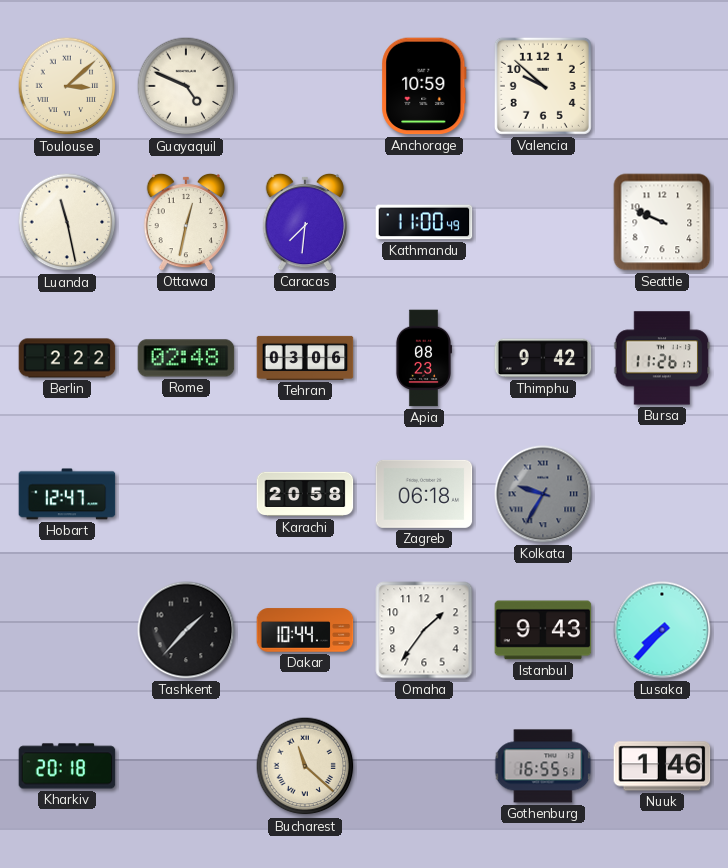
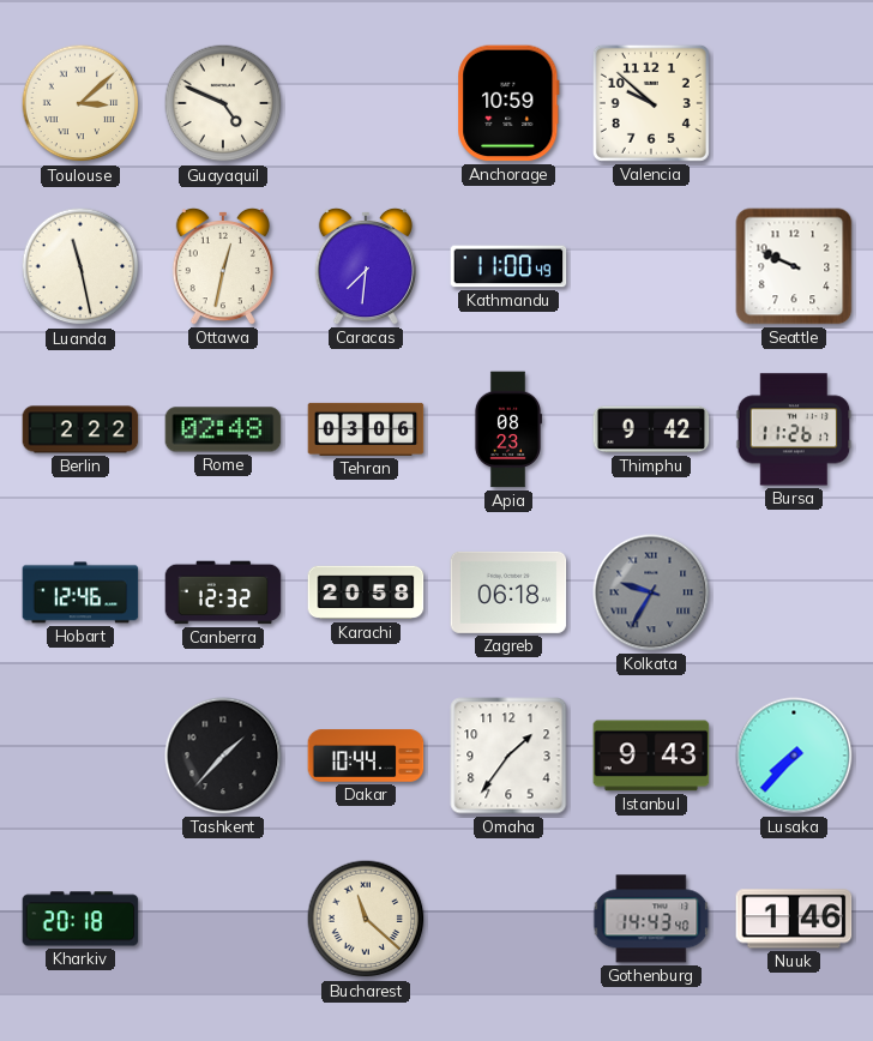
Hobart: 12:47 -> 12:46
Canberra: none -> 12:32
Gothenburg: 16:55 -> 14:43
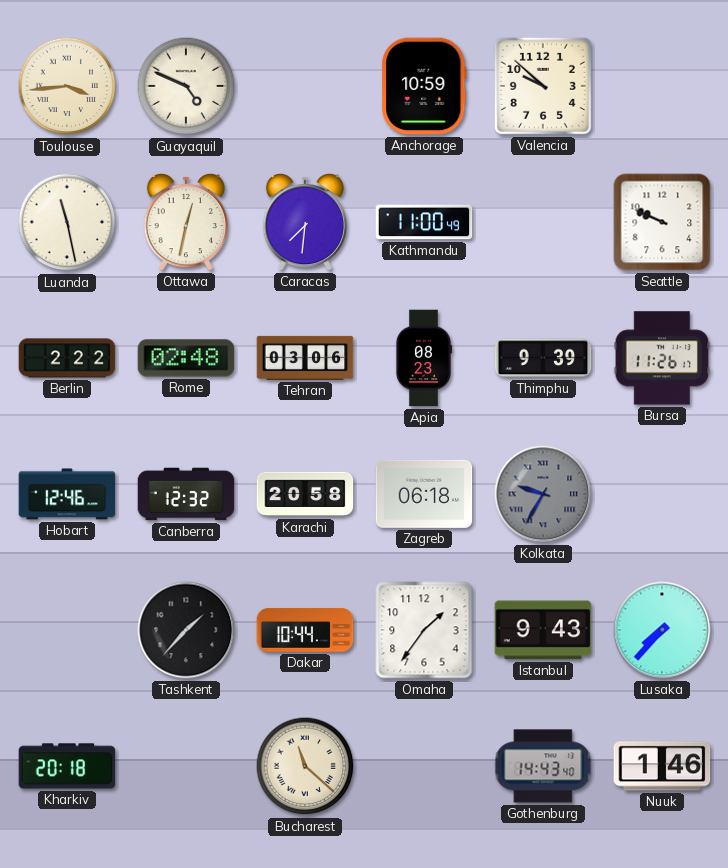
Toulouse: 3:08 -> 3:44
Thimphu: 9:42 -> 9:39
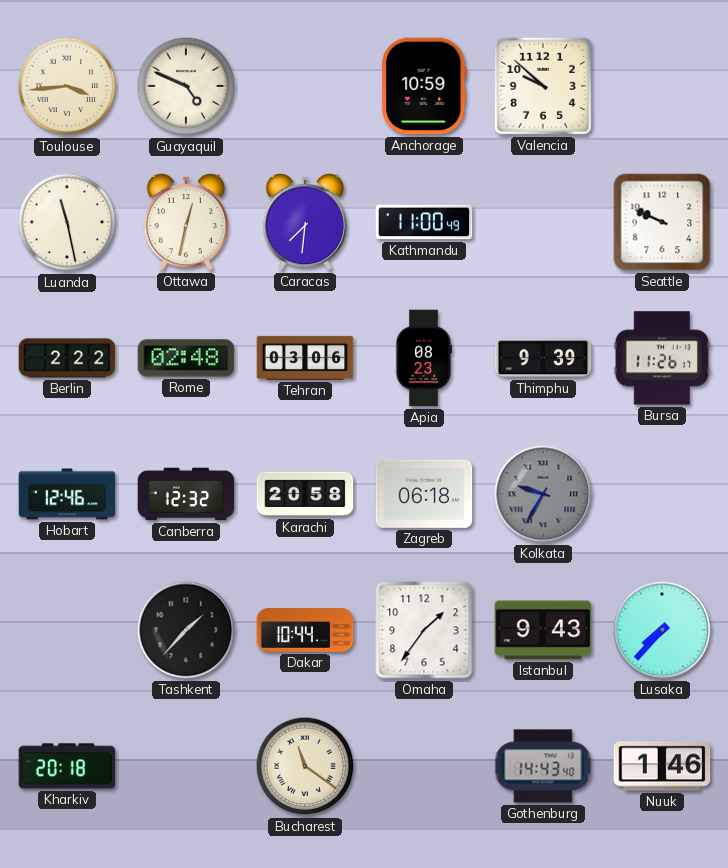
Bucharest: 11:22 -> 11:21
